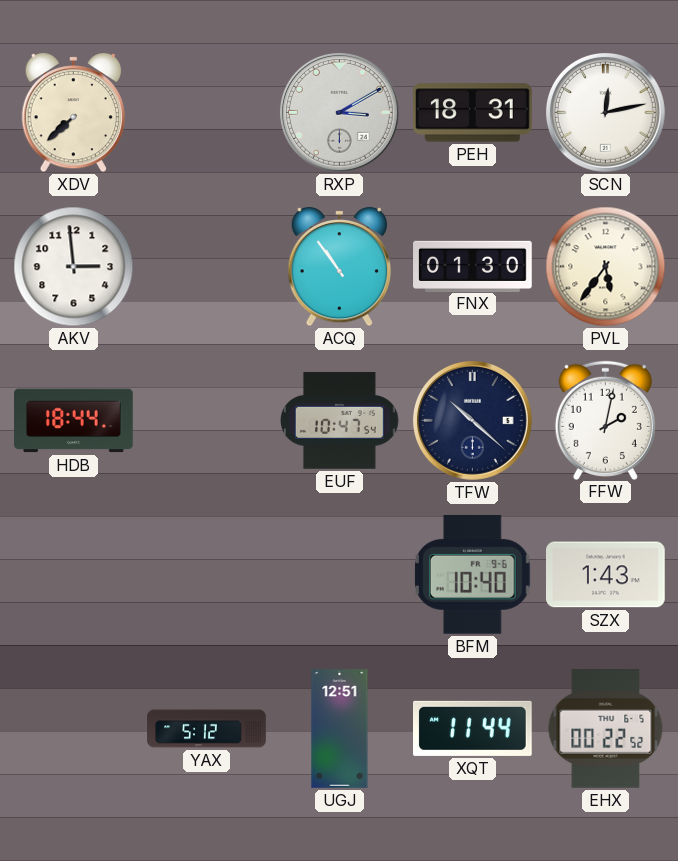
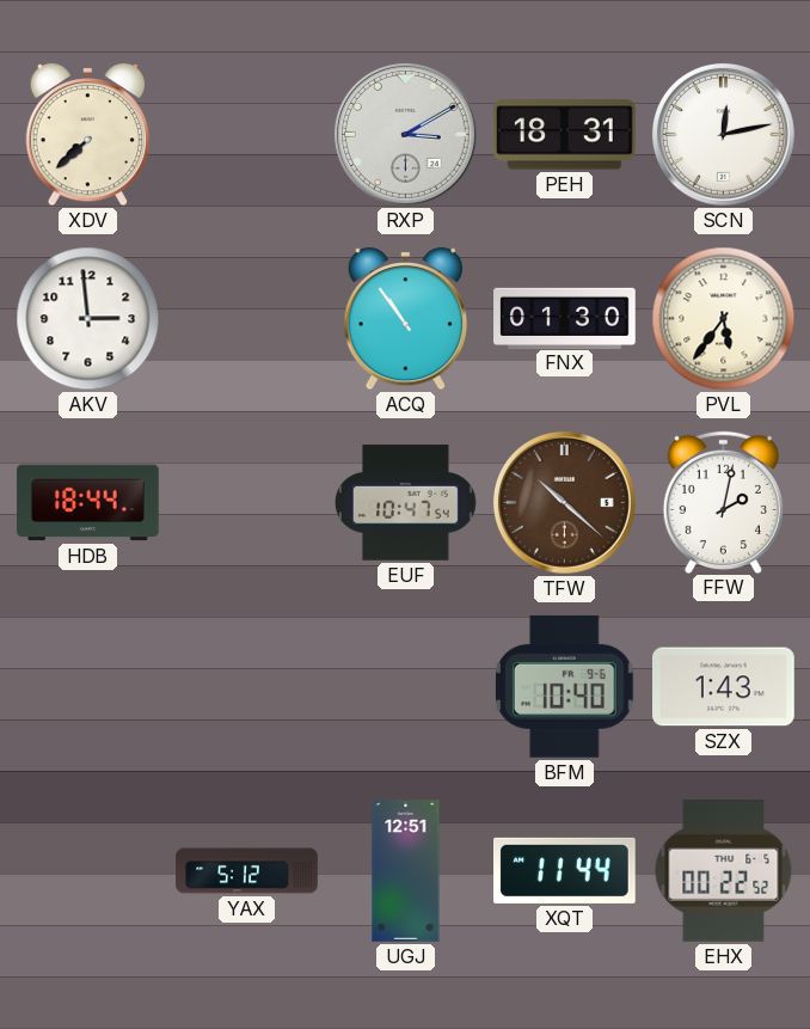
TFW dial: navy -> brown
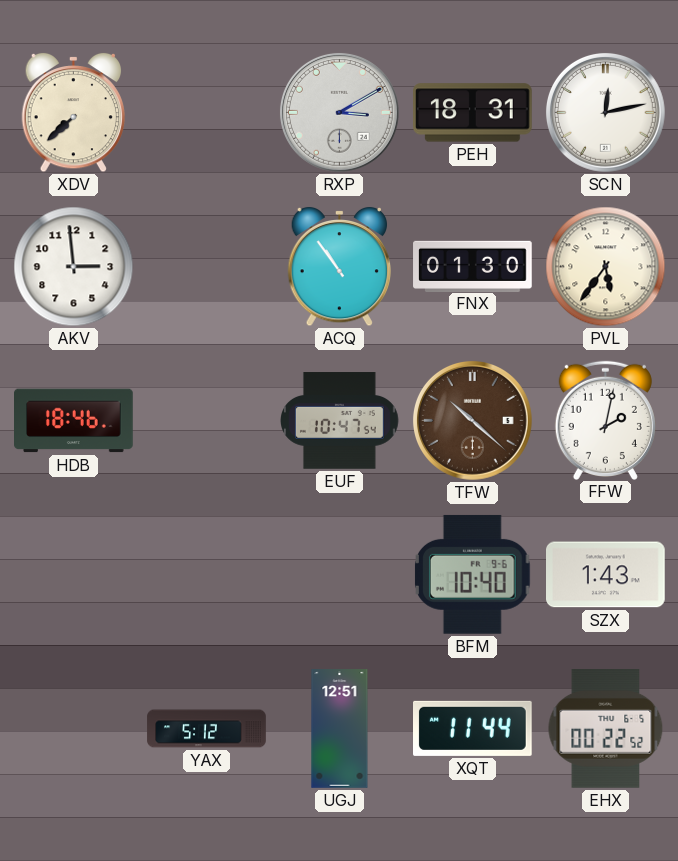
HDB: 18:44 -> 18:46
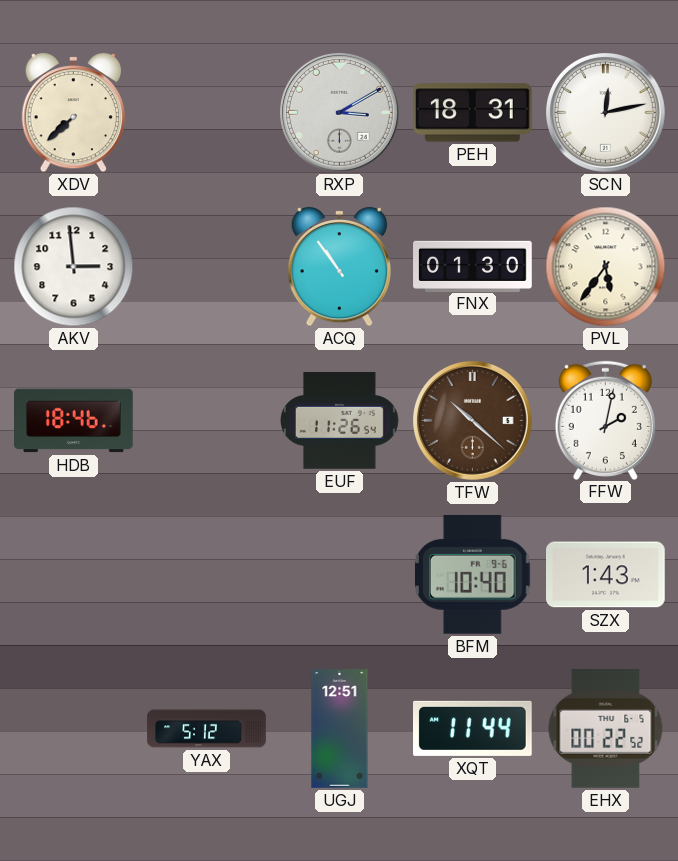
EUF: 10:47 -> 11:26
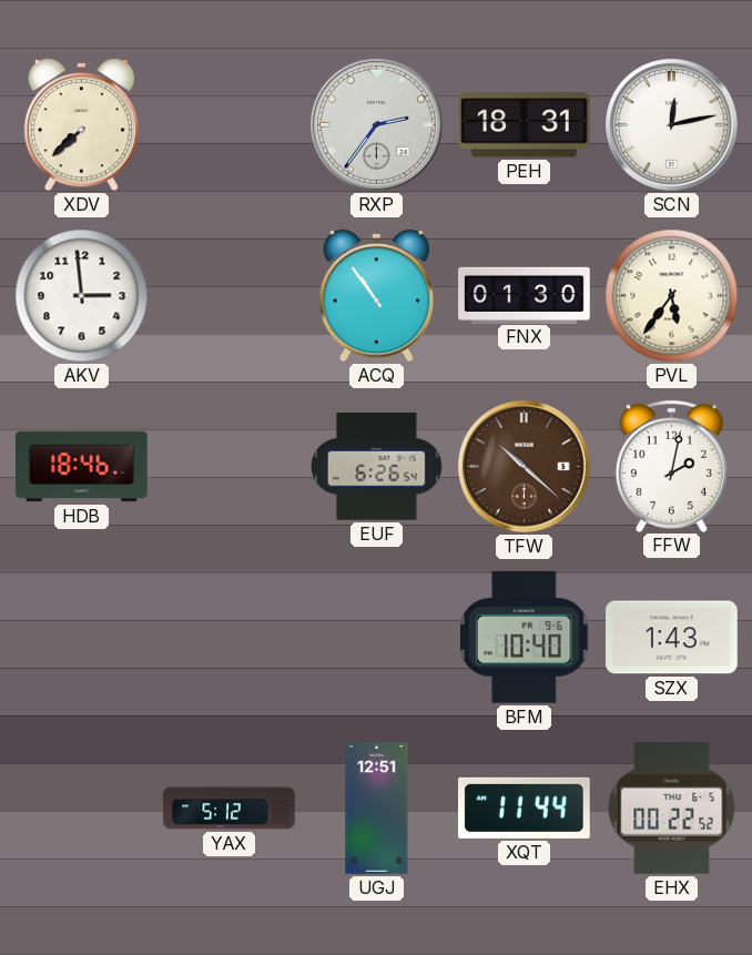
RXP: 3:10 -> 2:36
EUF: 11:26 -> 6:26
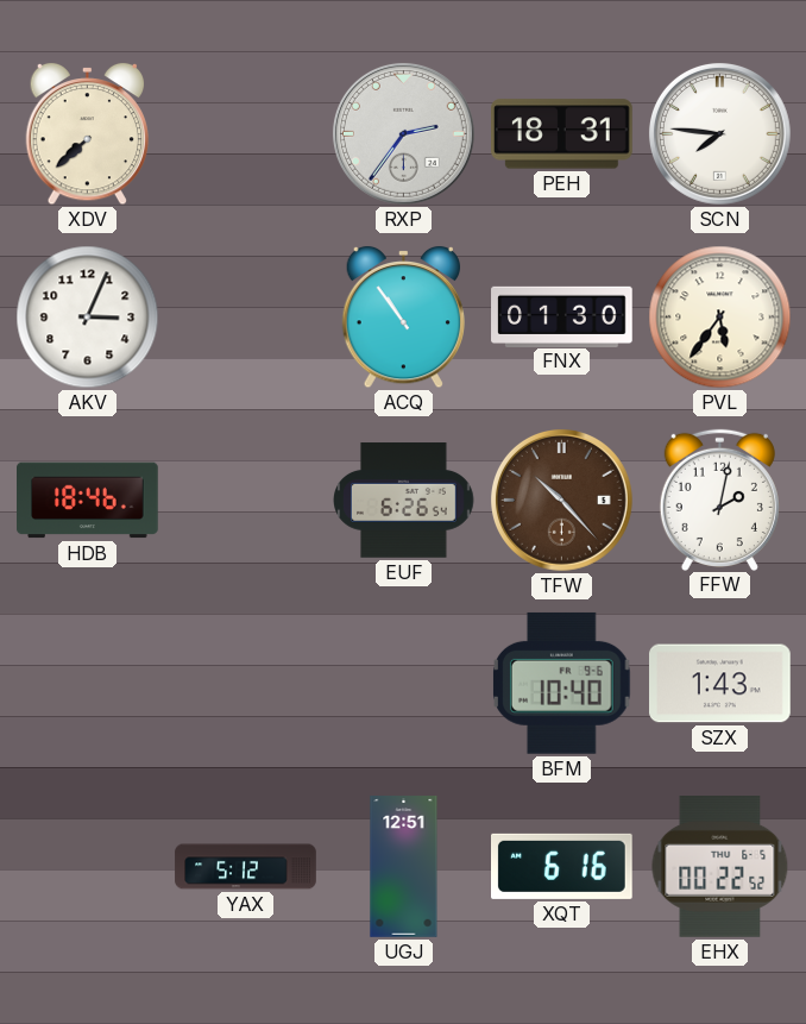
SCN: 12:13 -> 7:46
AKV: 2:59 -> 3:04
TFW: 10:22 -> 10:23
XQT: 11:44 -> 6:16
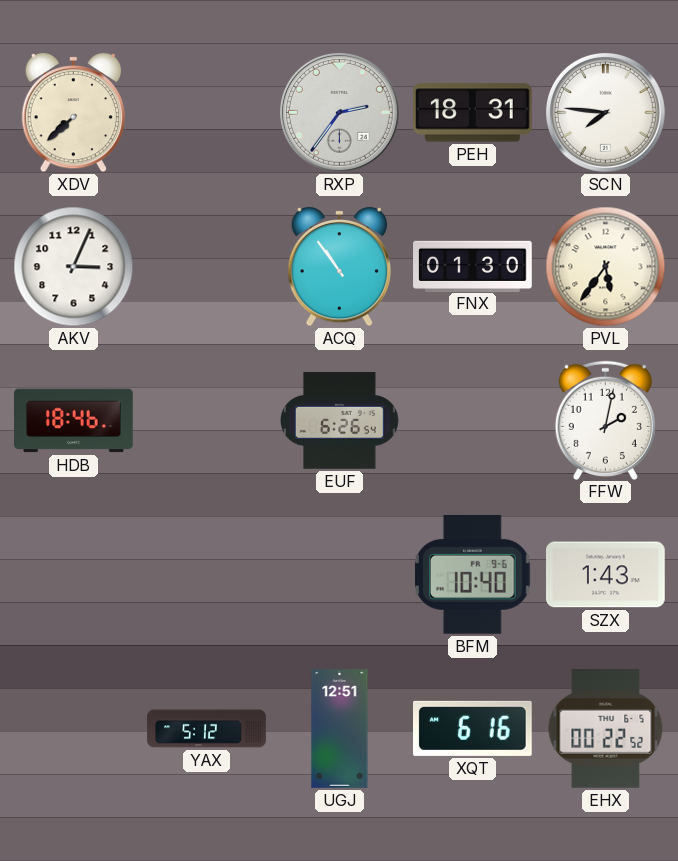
TFW: 10:23 -> none
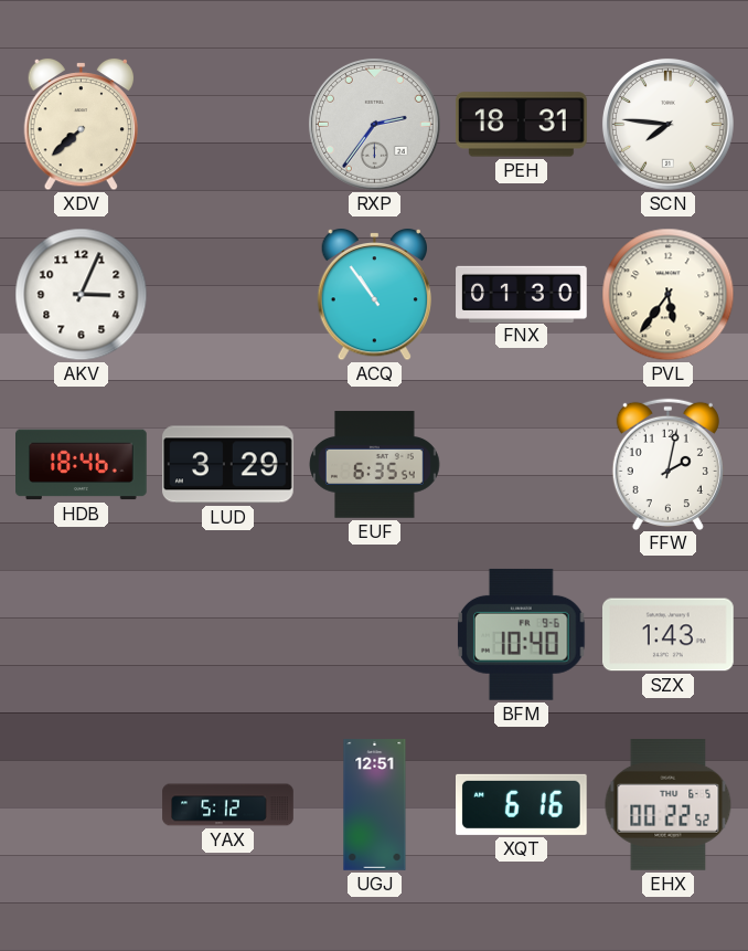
LUD: none -> 3:29
EUF: 6:26 -> 6:35
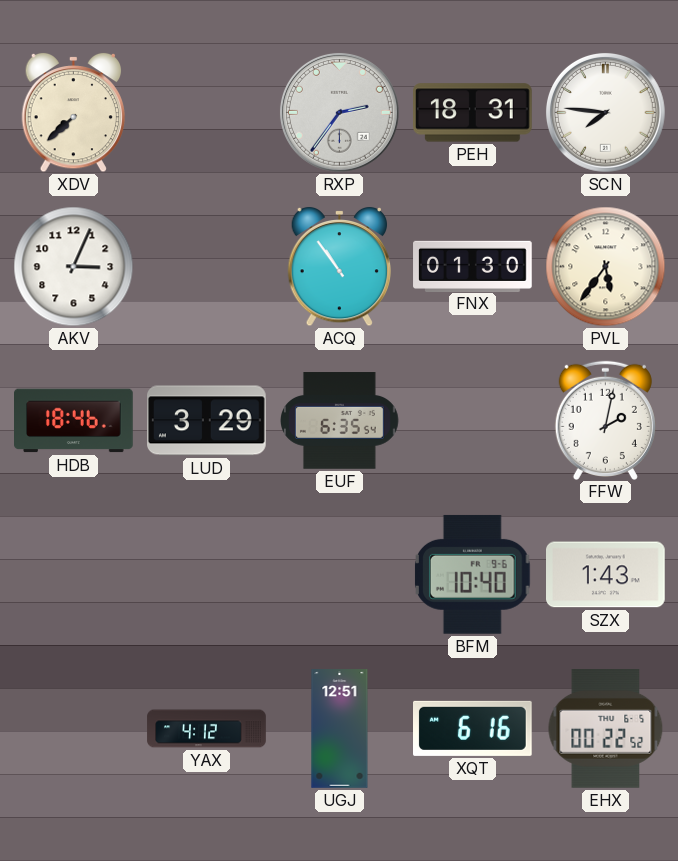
YAX: 5:12 -> 4:12
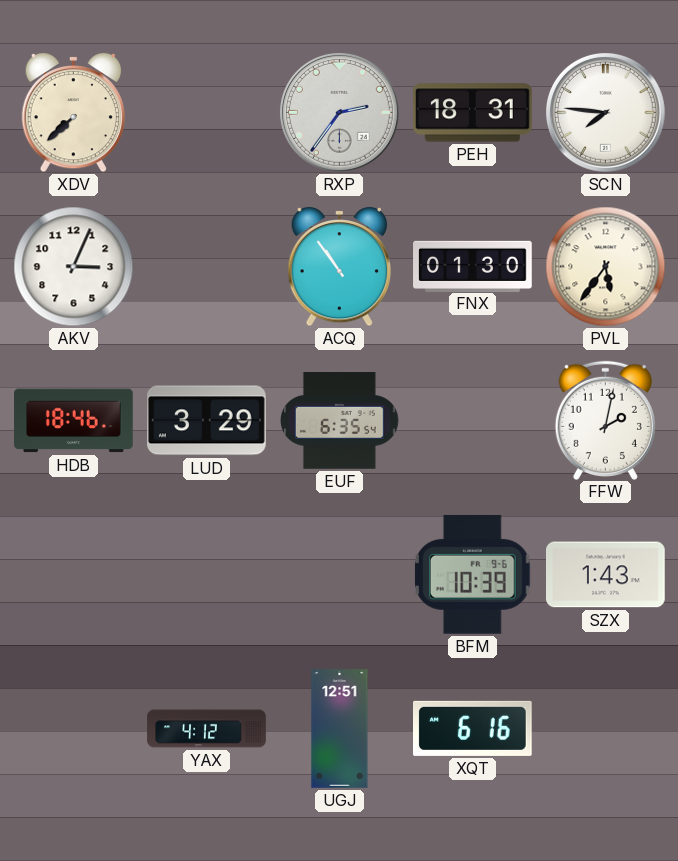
BFM: 10:40 -> 10:39
EHX: 00:22 -> none
